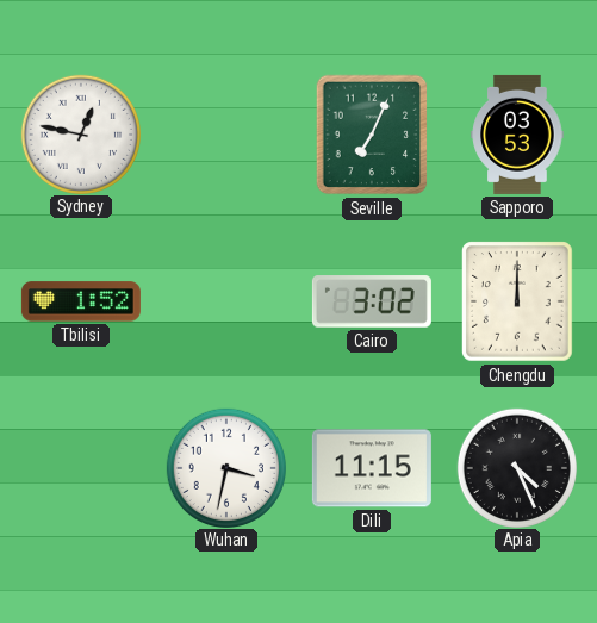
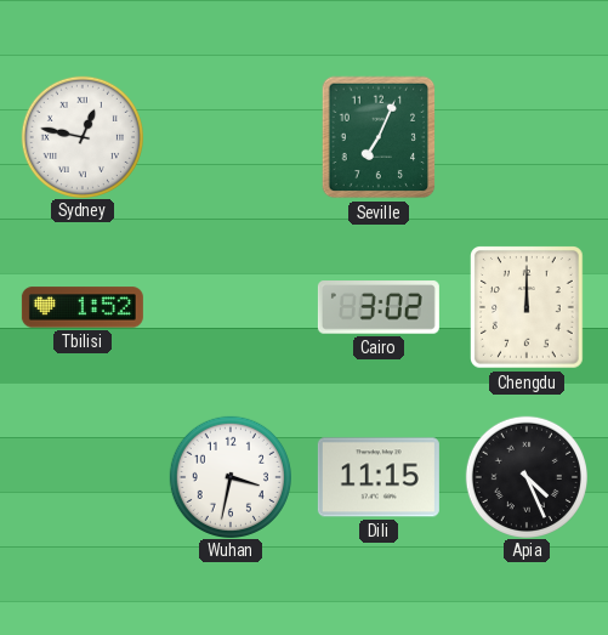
Sapporo: 03:53 -> none
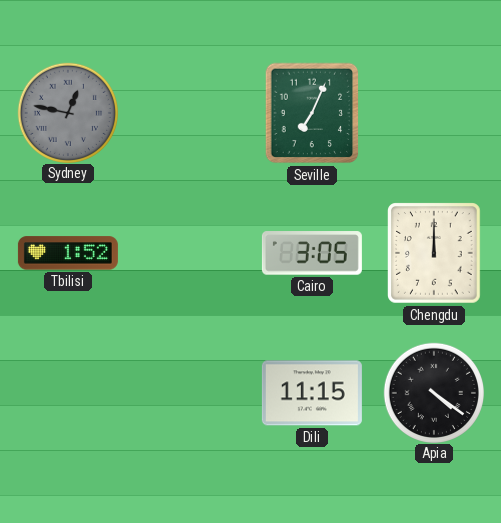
Sydney dial: white -> grey
Cairo: 3:02 -> 3:05
Wuhan: 3:32 -> none
Apia: 4:26 -> 4:21
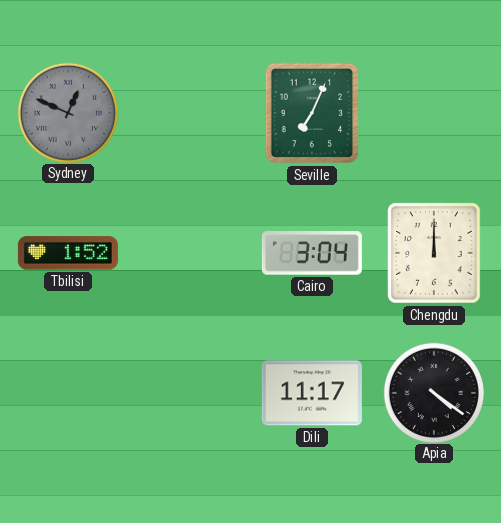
Sydney: 12:47 -> 12:49
Cairo: 3:05 -> 3:04
Dili: 11:15 -> 11:17
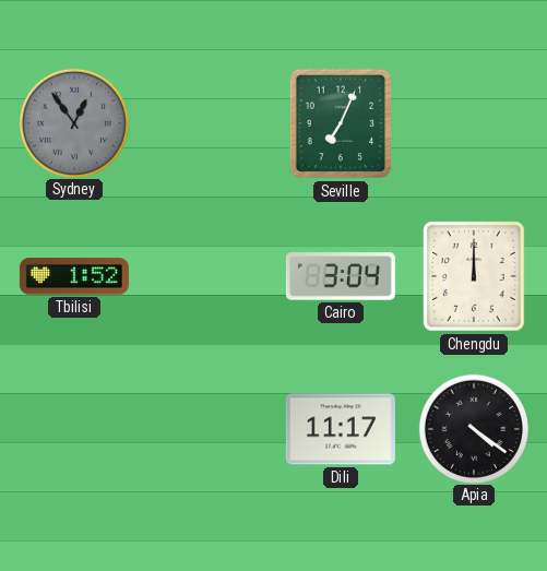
Sydney: 12:49 -> 12:54
